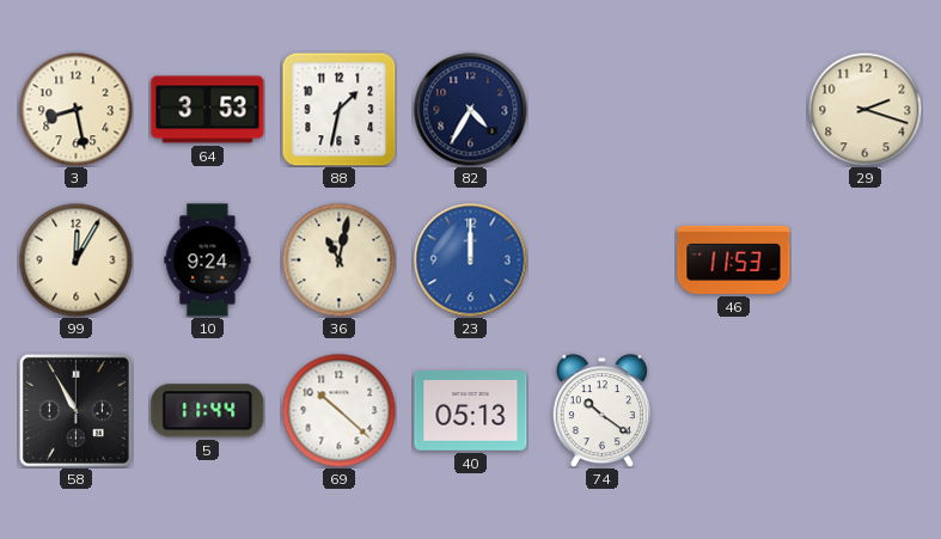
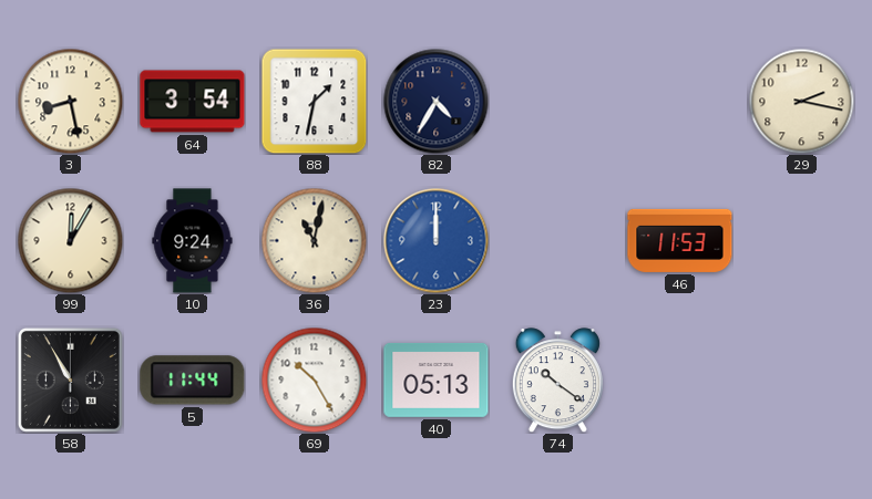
64: 3:53 -> 3:54
29: 2:18 -> 2:17
69: 10:22 -> 10:25
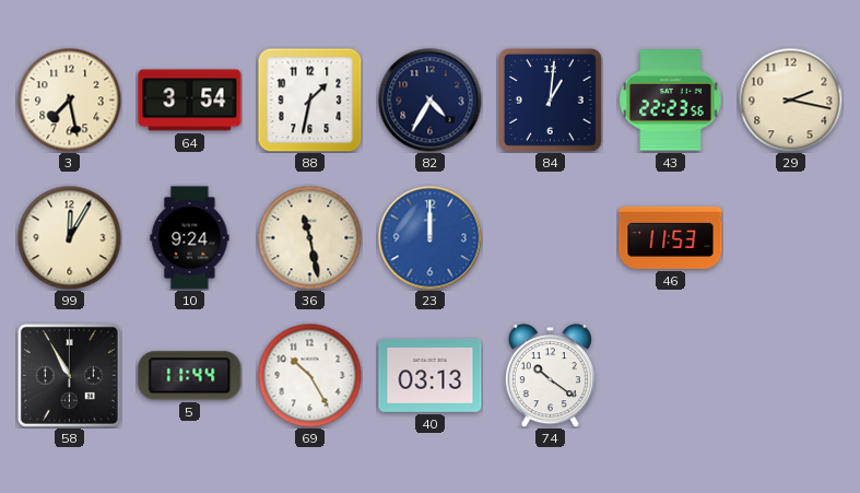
3: 8:28 -> 7:28
84: none -> 1:01
43: none -> 22:23
36: 11:02 -> 11:28
40: 05:13 -> 03:13
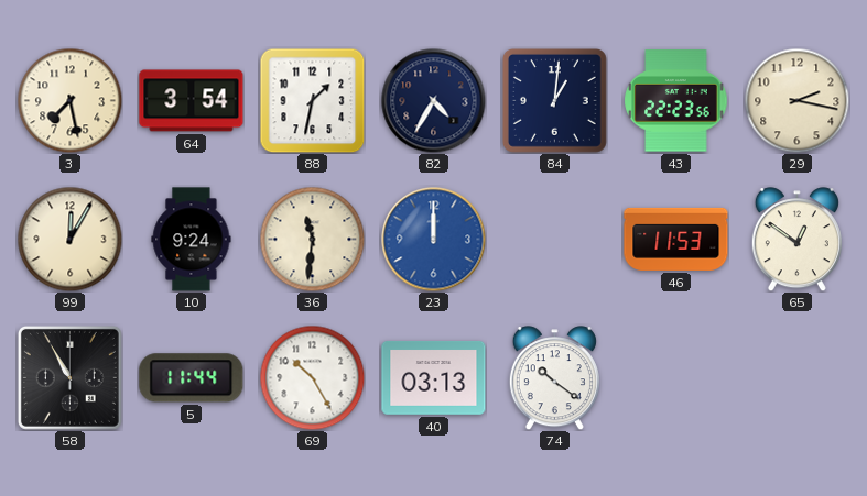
36: 11:28 -> 11:31
65: none -> 12:51
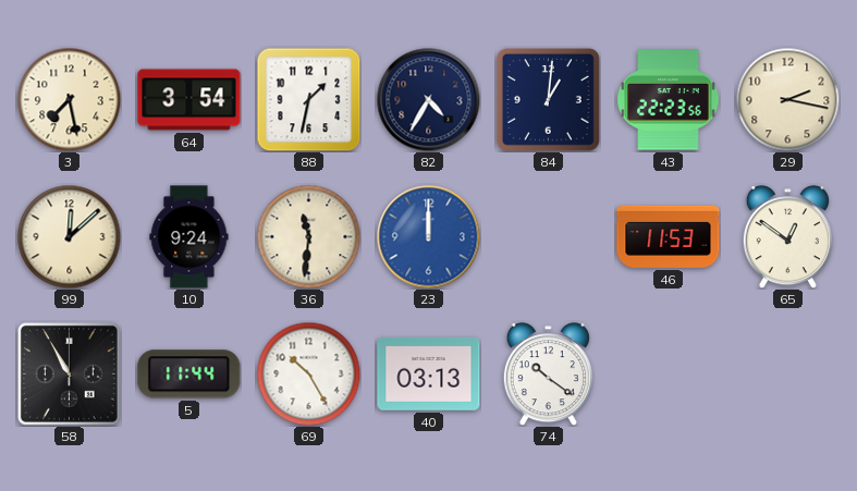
99: 12:05 -> 12:08
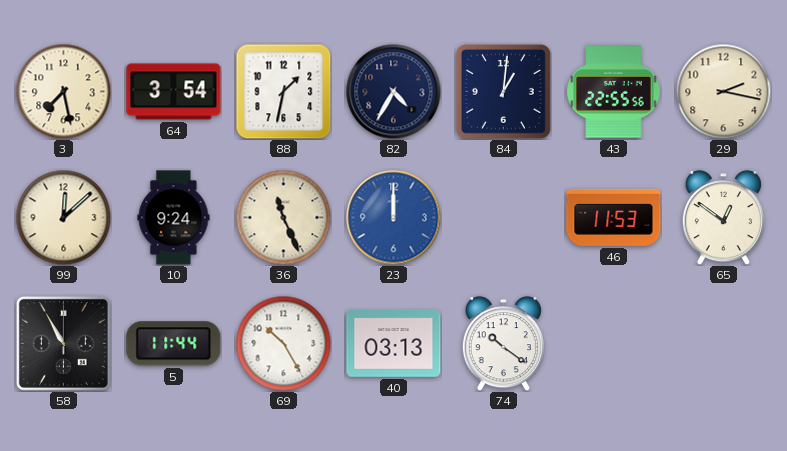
43: 22:23 -> 22:55
36: 11:31 -> 11:26
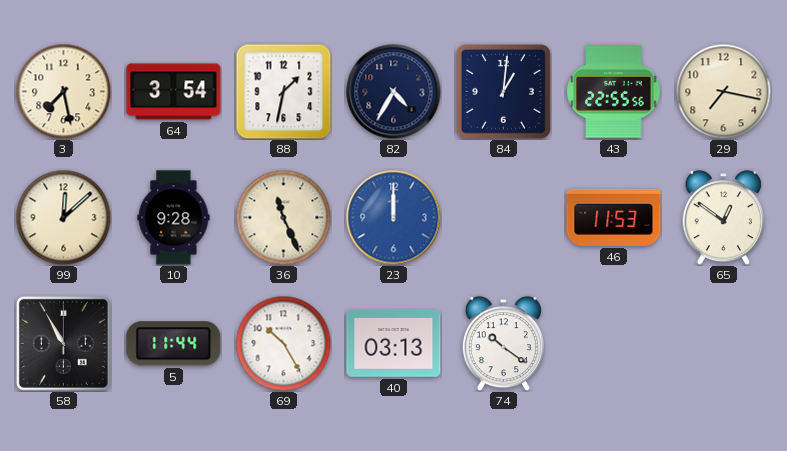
29: 2:17 -> 7:17
10: 9:24 -> 9:28
